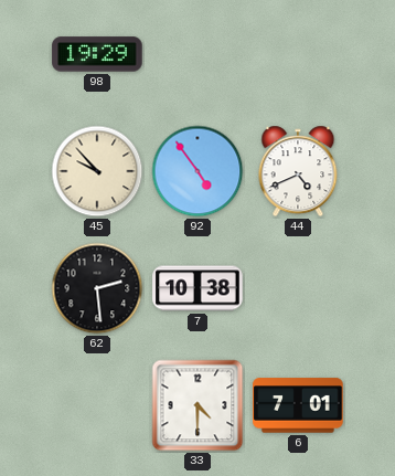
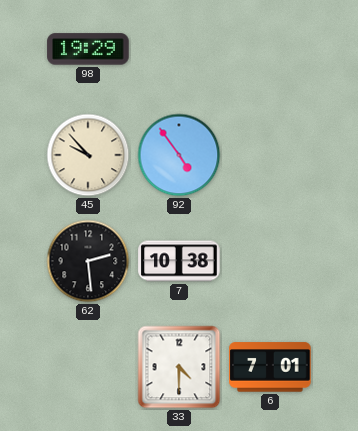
44: 4:41 -> none
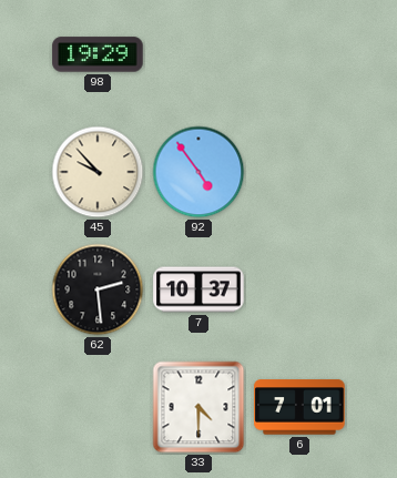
7: 10:38 -> 10:37
